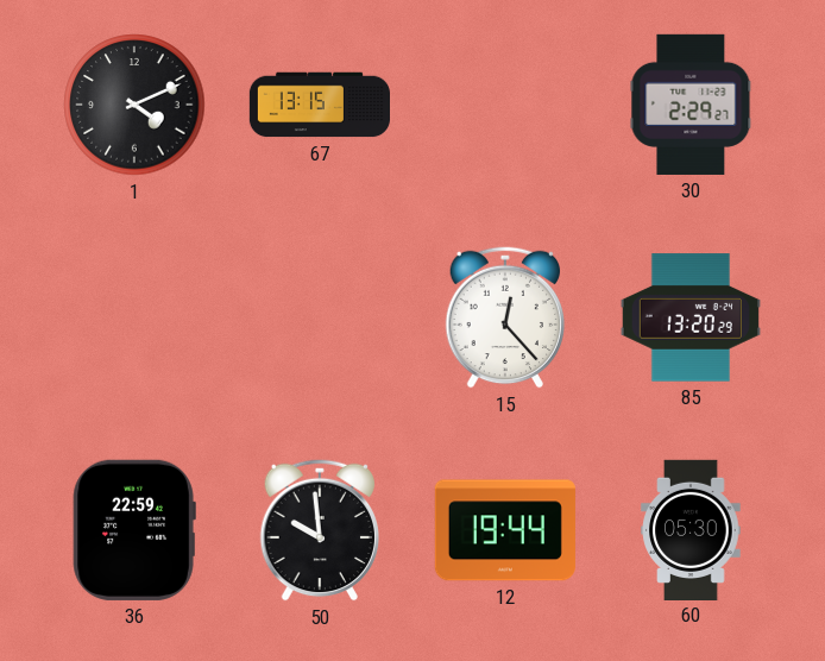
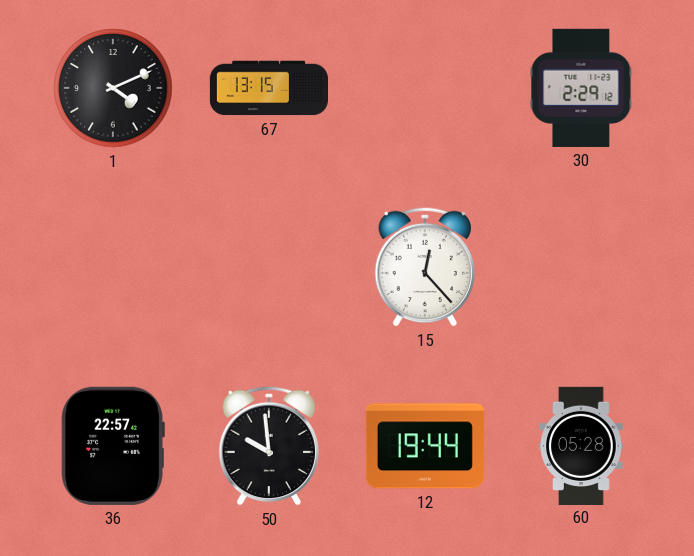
30: 2:29:27 -> 2:29:12
85: 13:20 -> none
36: 22:59 -> 22:57
60: 05:30 -> 05:28
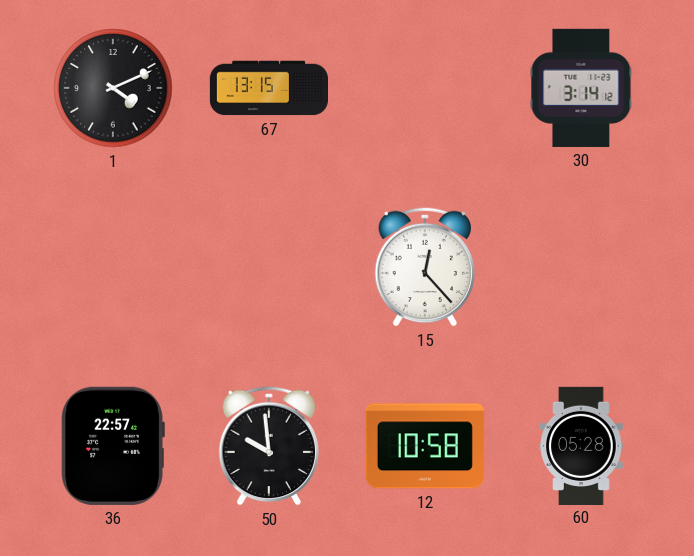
30: 2:29 -> 3:14
12: 19:44 -> 10:58
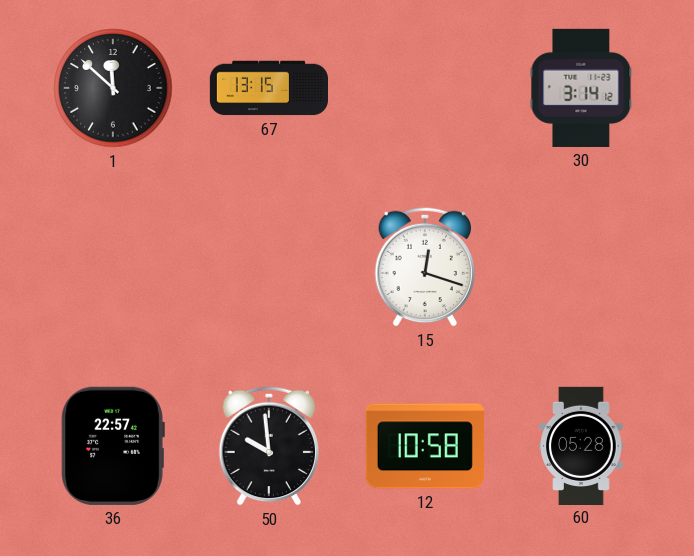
1: 4:11 -> 11:52
15: 12:23 -> 12:18
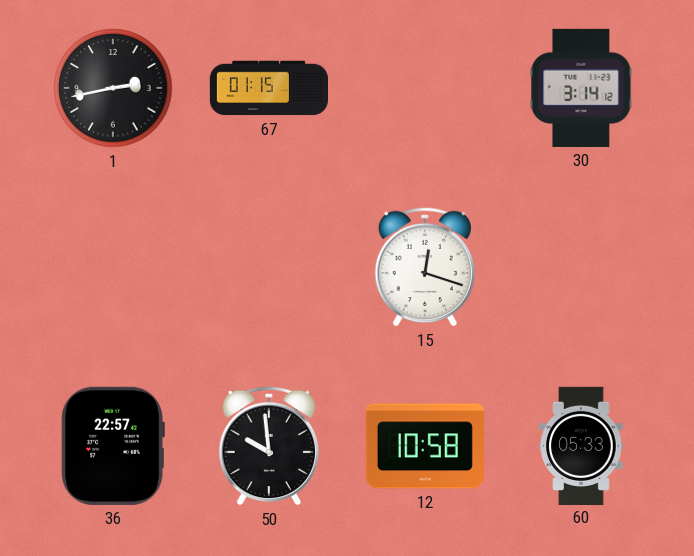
1: 11:52 -> 2:43
67: 13:15 -> 01:15
60: 05:28 -> 05:33
